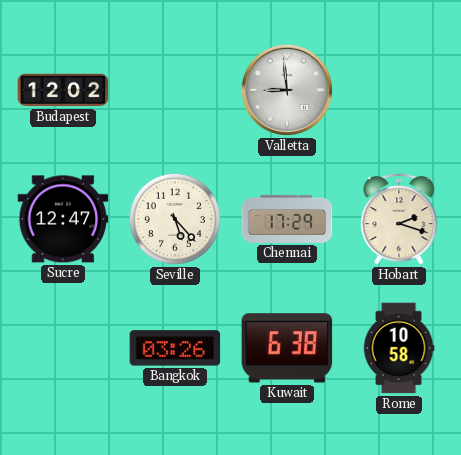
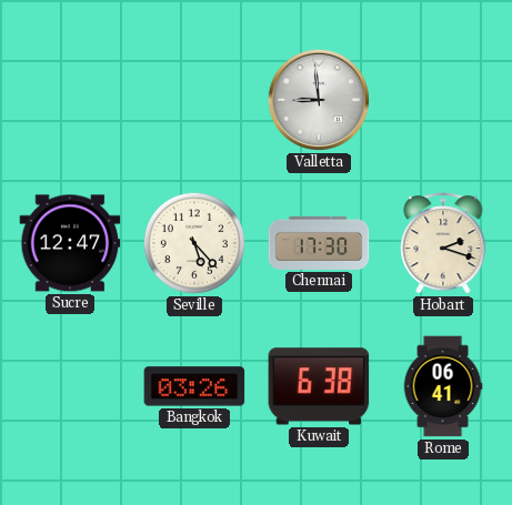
Budapest: 12:02 -> none
Chennai: 17:29 -> 17:30
Rome: 10:58 -> 06:41
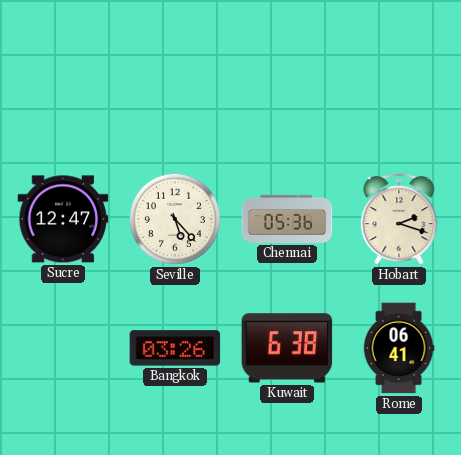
Valletta: 8:59 -> none
Chennai: 17:30 -> 05:36
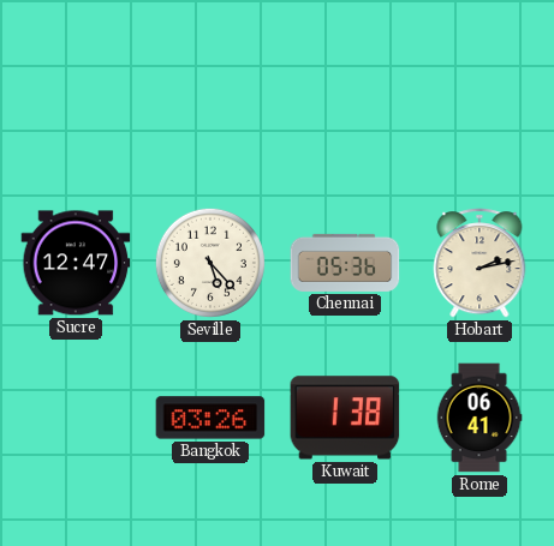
Hobart: 2:18 -> 2:13
Kuwait: 6:38 -> 1:38
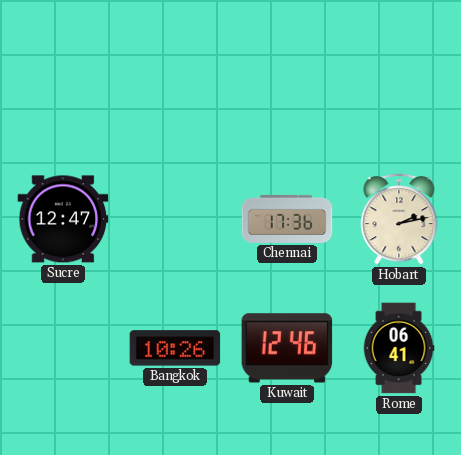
Seville: 5:23 -> none
Chennai: 05:36 -> 17:36
Bangkok: 03:26 -> 10:26
Kuwait: 1:38 -> 12:46
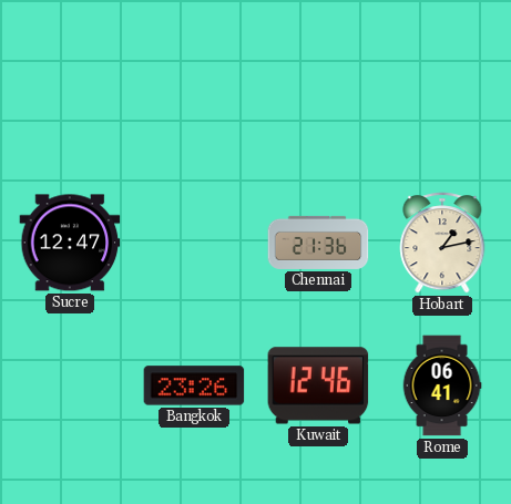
Chennai: 17:36 -> 21:36
Hobart: 2:13 -> 1:13
Bangkok: 10:26 -> 23:26
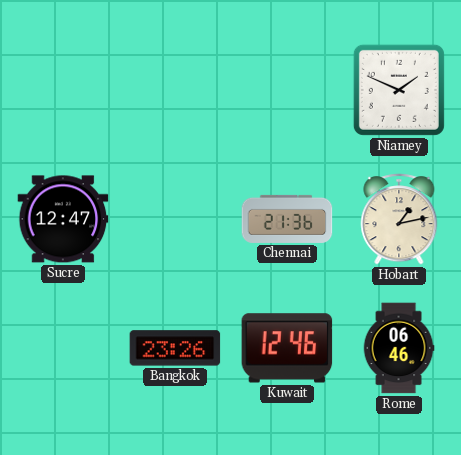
Niamey: none -> 1:49
Rome: 06:41 -> 06:46
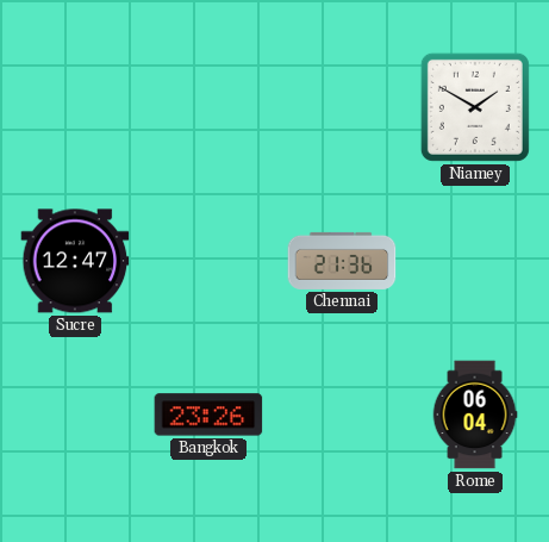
Niamey: 1:49 -> 1:50
Hobart: 1:13 -> none
Kuwait: 12:46 -> none
Rome: 06:46 -> 06:04
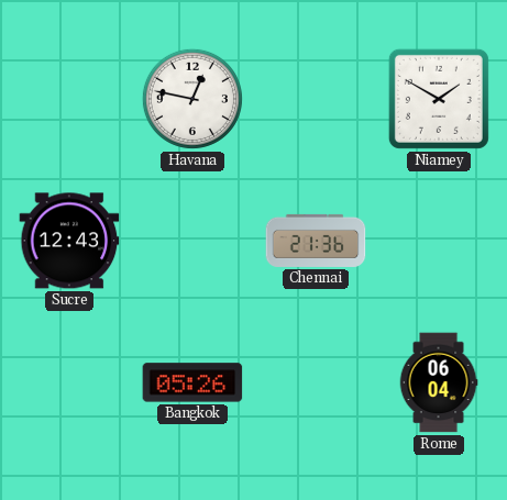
Havana: none -> 12:47
Sucre: 12:47 -> 12:43
Bangkok: 23:26 -> 05:26
